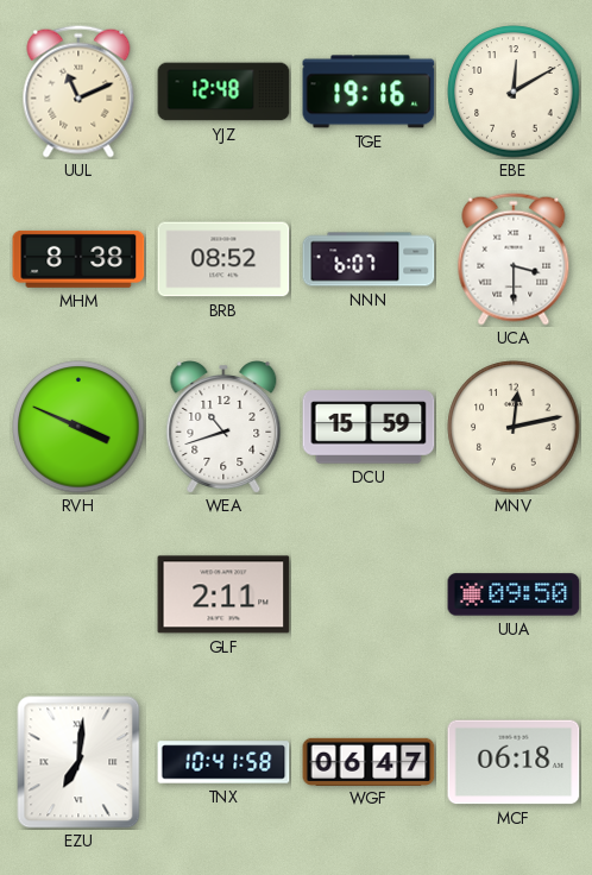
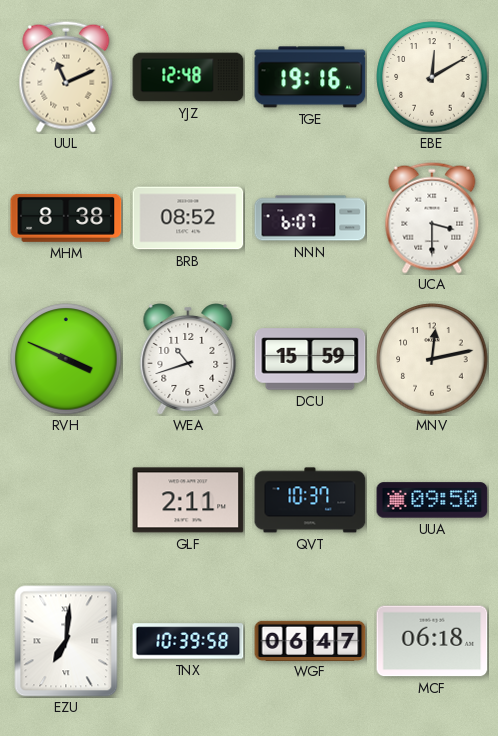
QVT: none -> 10:37
TNX: 10:41 -> 10:39
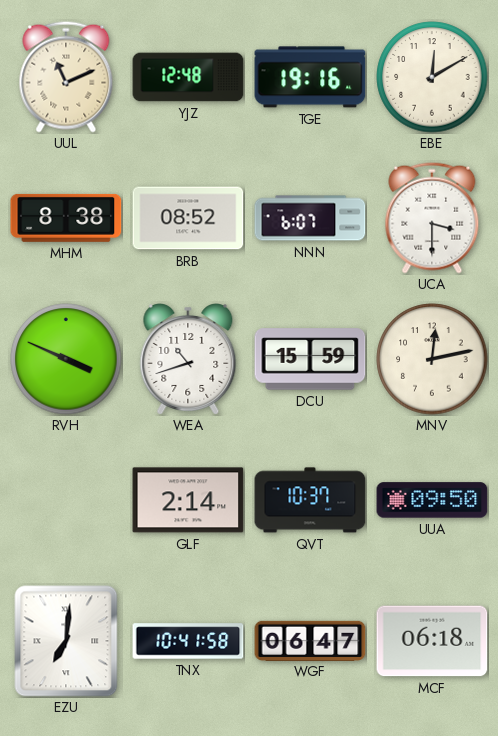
GLF: 2:11 -> 2:14
TNX: 10:39 -> 10:41
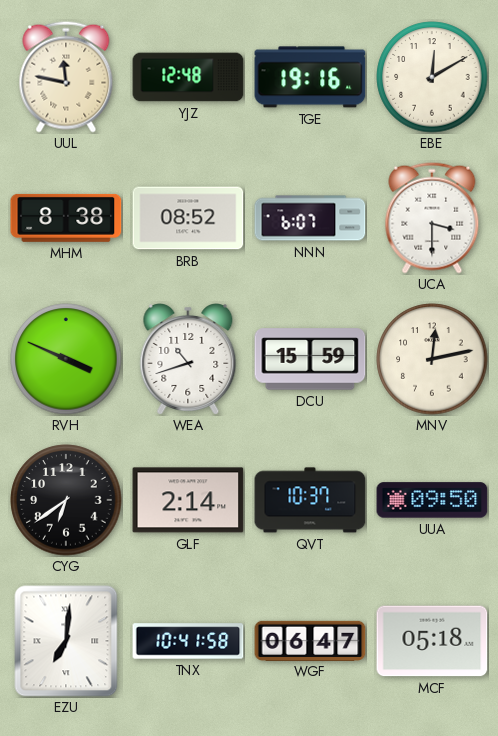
UUL: 11:11 -> 11:47
CYG: none -> 6:39
MCF: 06:18 -> 05:18
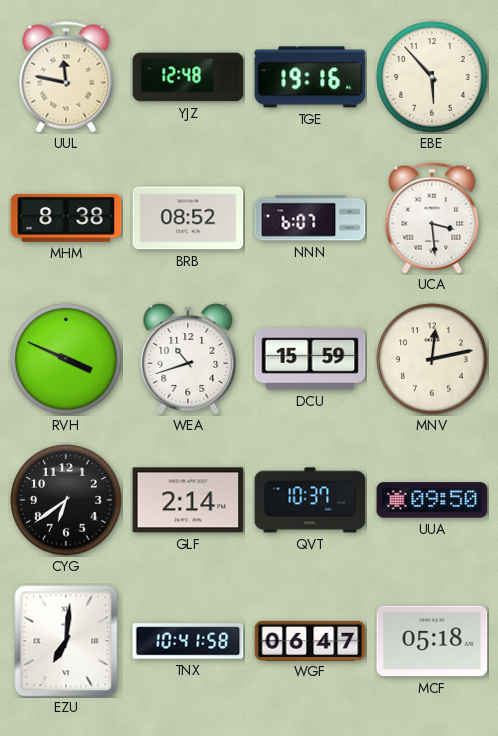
EBE: 12:10 -> 5:53
UCA: 3:30 -> 3:29
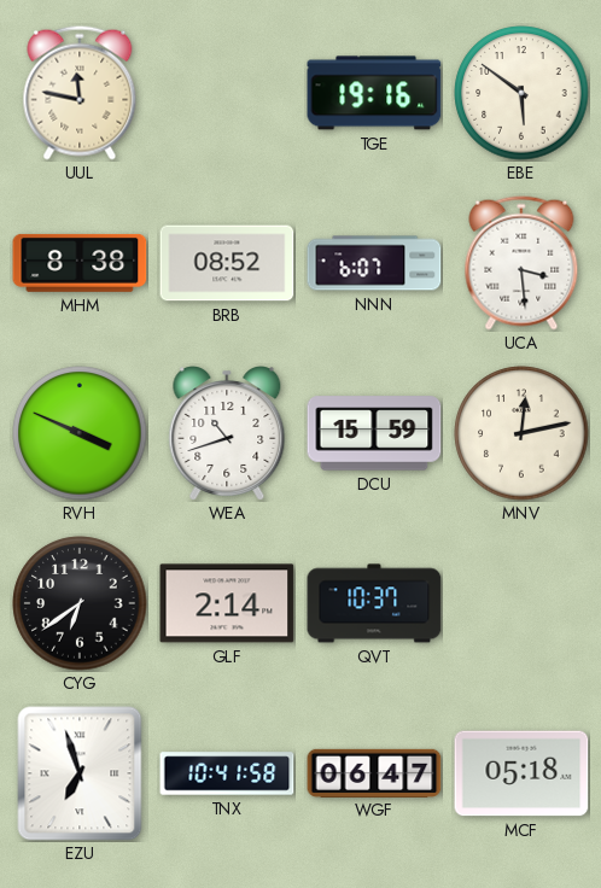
YJZ: 12:48 -> none
EBE: 5:53 -> 5:51
UUA: 09:50 -> none
EZU: 7:01 -> 6:57
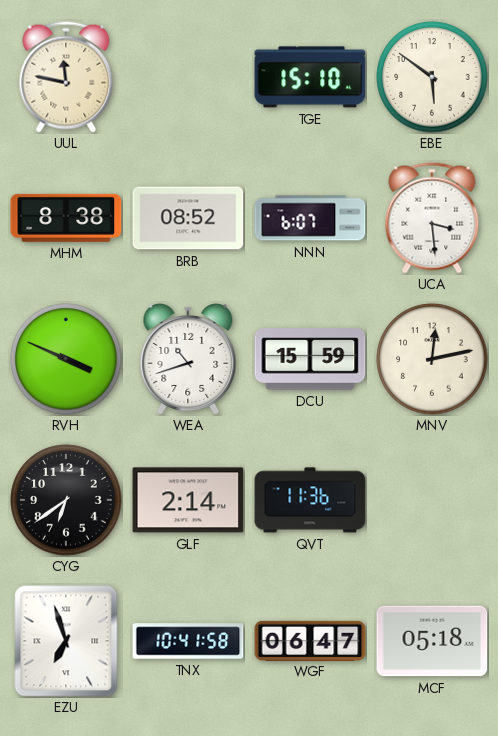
TGE: 19:16 -> 15:10
QVT: 10:37 -> 11:36
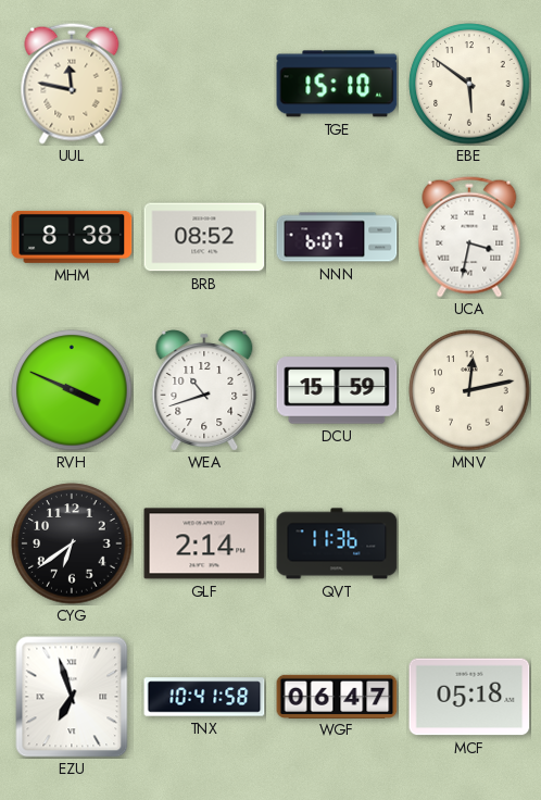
UCA: 3:29 -> 3:32
